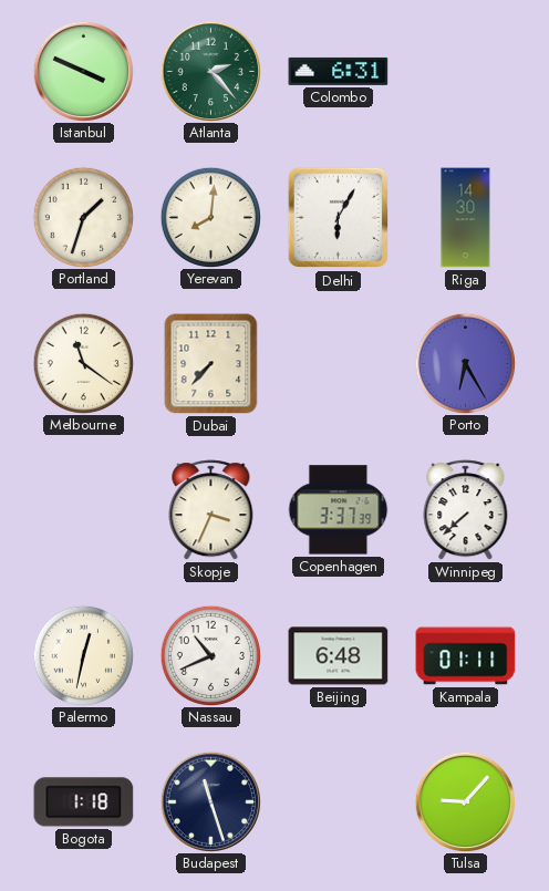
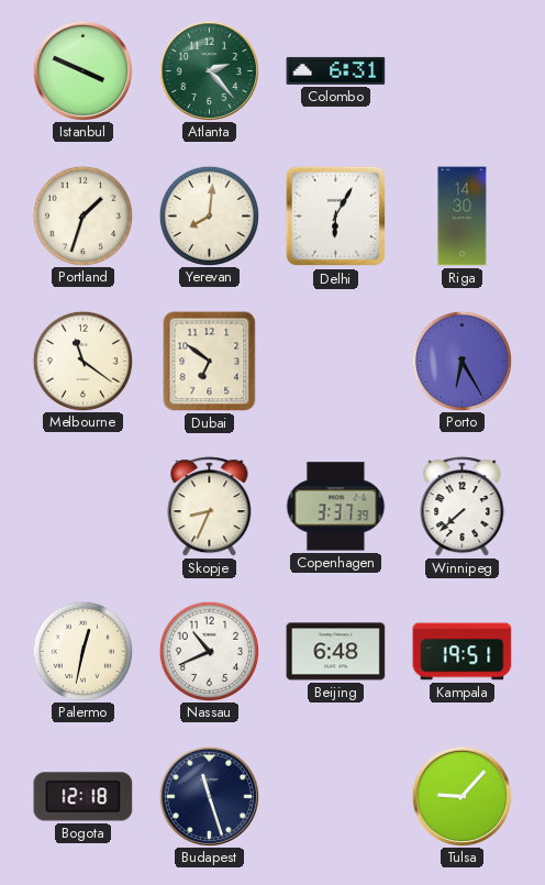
Dubai: 7:37 -> 6:51
Skopje: 3:34 -> 8:34
Kampala: 01:11 -> 19:51
Bogota: 1:18 -> 12:18
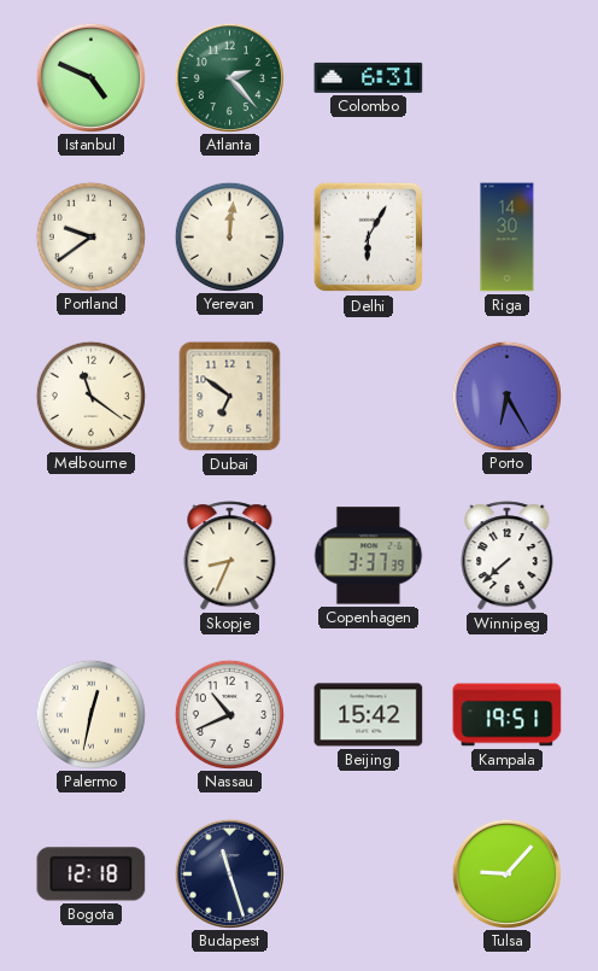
Istanbul: 3:49 -> 4:49
Portland: 1:33 -> 9:39
Yerevan: 8:01 -> 12:01
Beijing: 6:48 -> 15:42
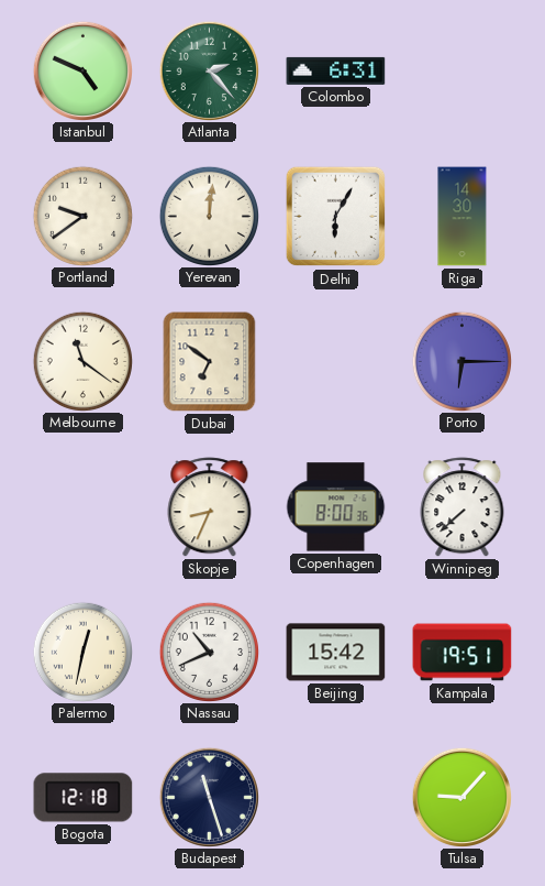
Porto: 6:25 -> 6:15
Copenhagen: 3:37 -> 8:00
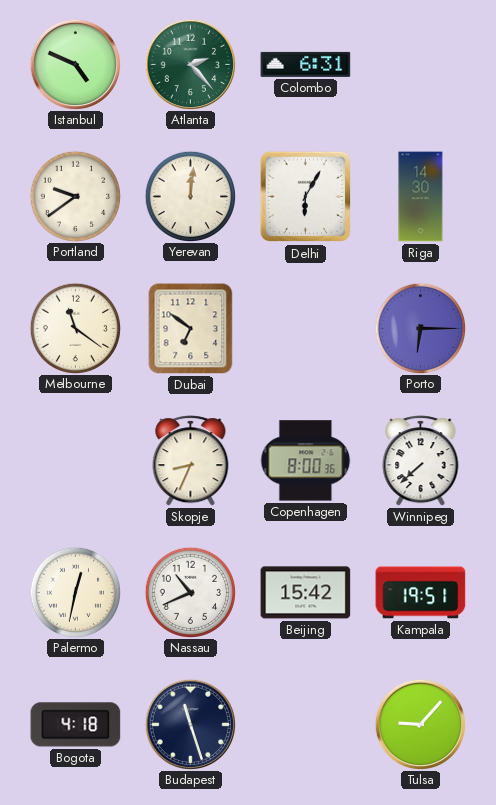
Bogota: 12:18 -> 4:18
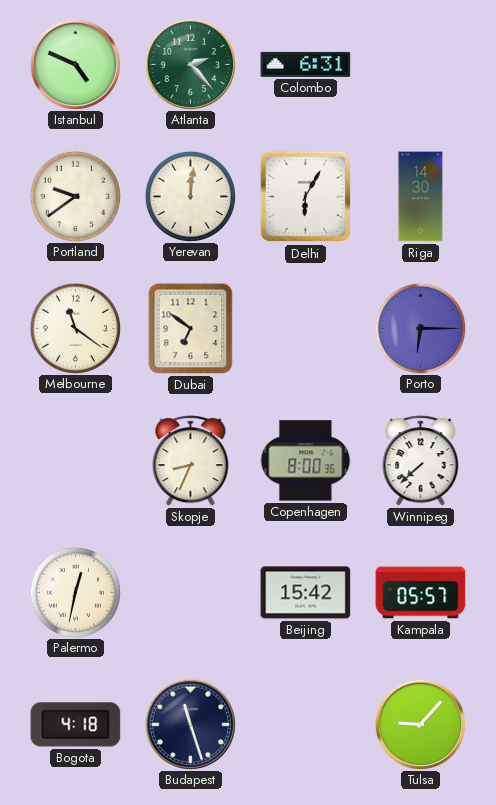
Nassau: 10:41 -> none
Kampala: 19:51 -> 05:57
